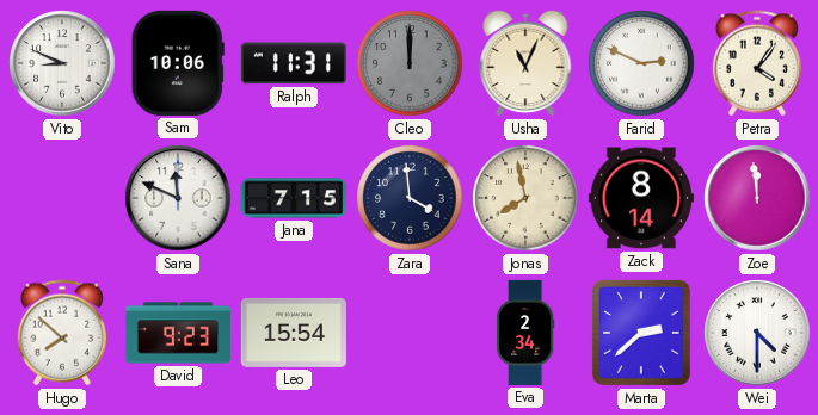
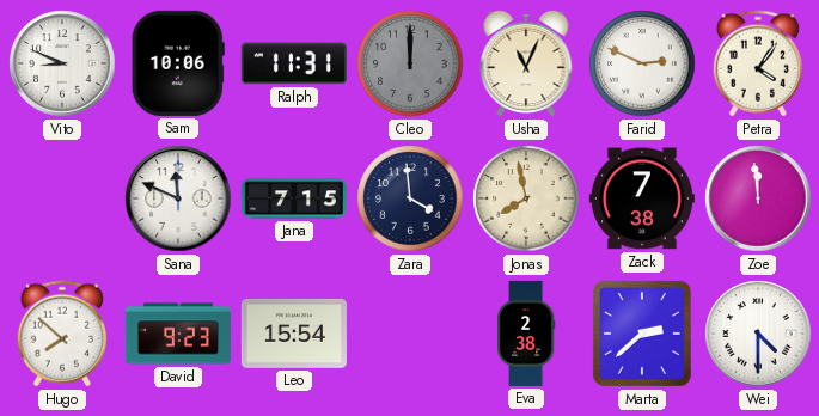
Zack: 8:14 -> 7:38
Eva: 2:34 -> 2:38
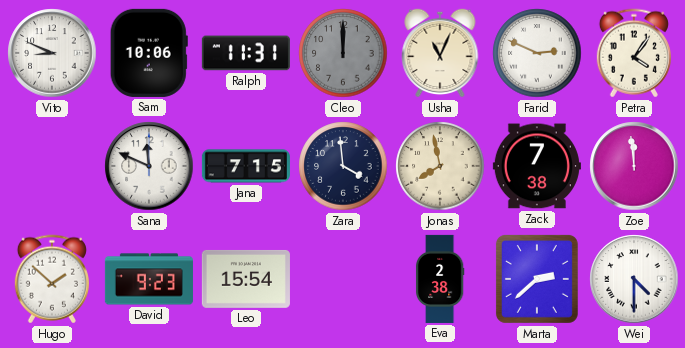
Hugo: 7:52 -> 1:52
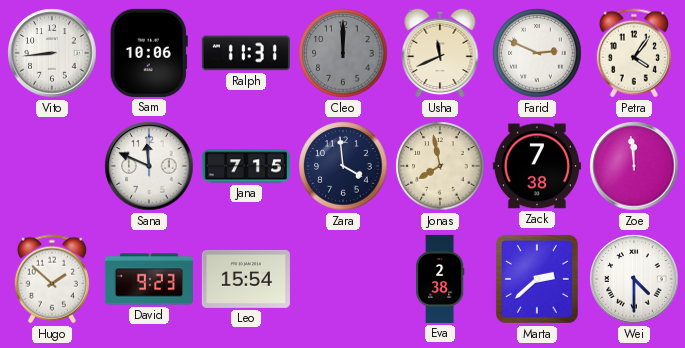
Vito: 8:49 -> 8:44
Usha: 11:04 -> 11:41
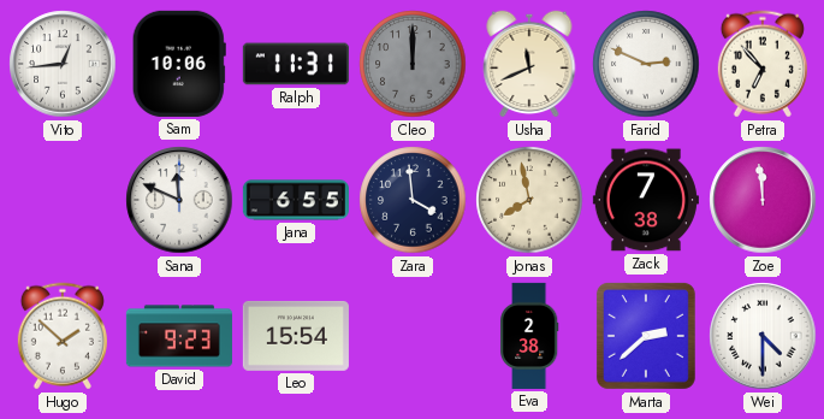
Vito: 8:44 -> 12:44
Petra: 4:06 -> 6:53
Jana: 7:15 -> 6:55
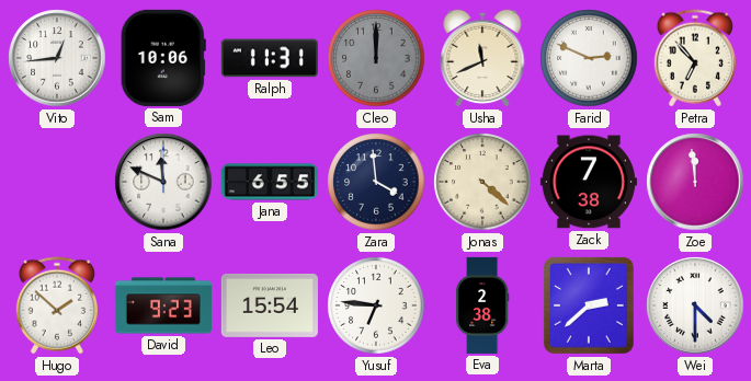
Jonas: 7:58 -> 4:22
Yusuf: none -> 6:46
